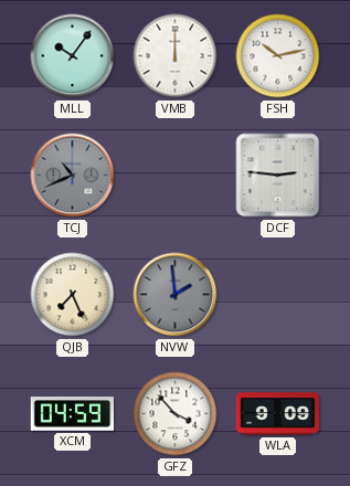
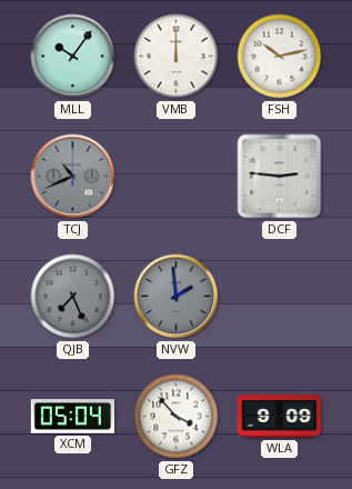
QJB dial: cream -> grey
XCM: 04:59 -> 05:04
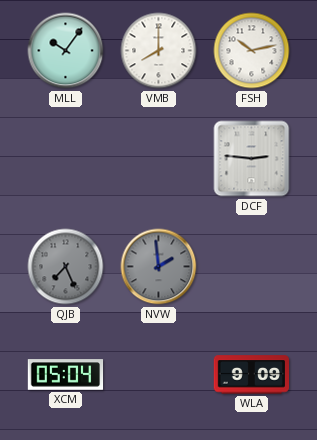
VMB: 12:00 -> 8:00
TCJ: 10:41 -> none
GFZ: 3:53 -> none
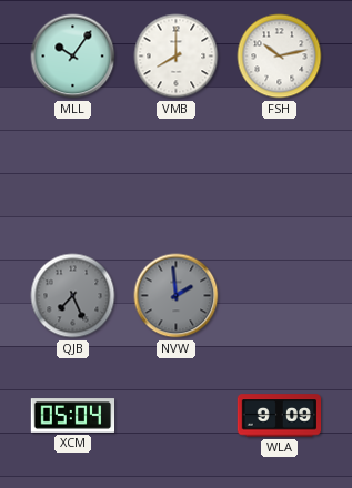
DCF: 2:46 -> none
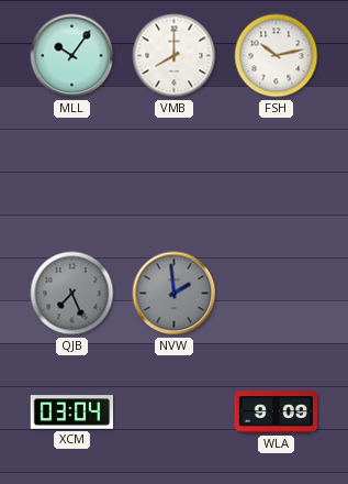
XCM: 05:04 -> 03:04
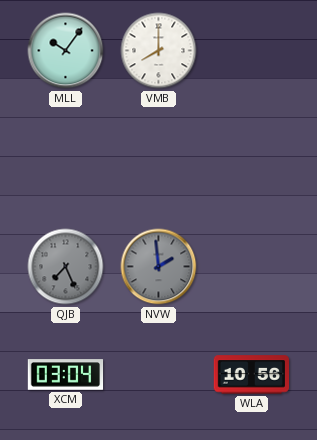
FSH: 10:13 -> none
WLA: 9:09 -> 10:56
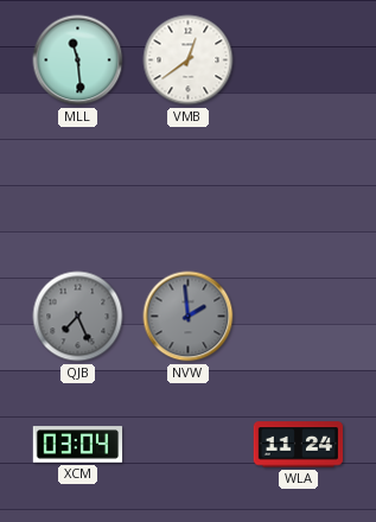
MLL: 10:06 -> 11:29
VMB: 8:00 -> 12:39
WLA: 10:56 -> 11:24
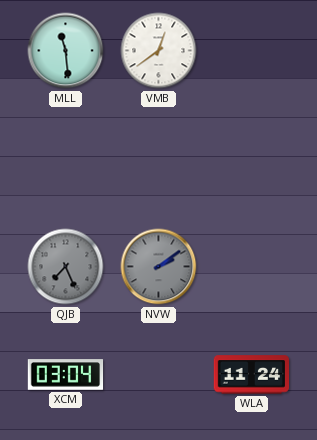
NVW: 1:59 -> 2:09
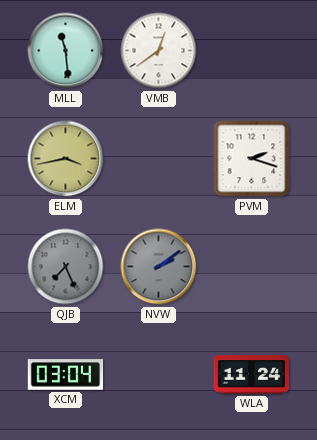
ELM: none -> 3:43
PVM: none -> 2:18
